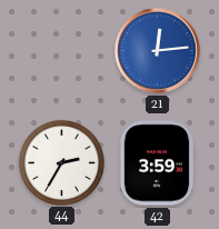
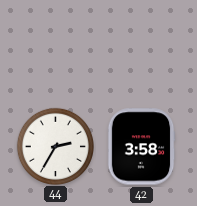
21: 12:14 -> none
42: 3:59 -> 3:58
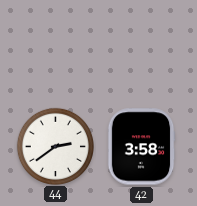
44: 2:35 -> 2:39
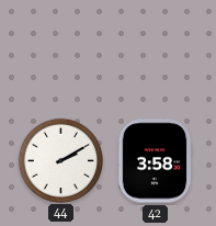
44: 2:39 -> 2:10
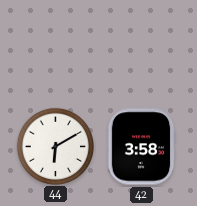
44: 2:10 -> 6:10
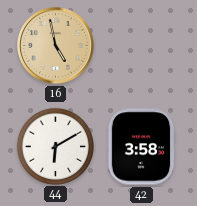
16: none -> 4:58
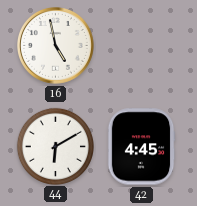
16 dial: champagne -> white
42: 3:58 -> 4:45
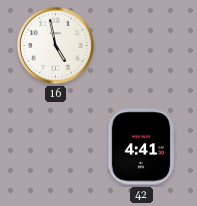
44: 6:10 -> none
42: 4:45 -> 4:41
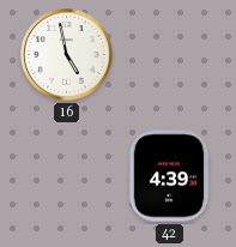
42: 4:41 -> 4:39
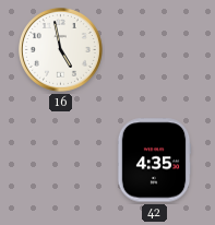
42: 4:39 -> 4:35
